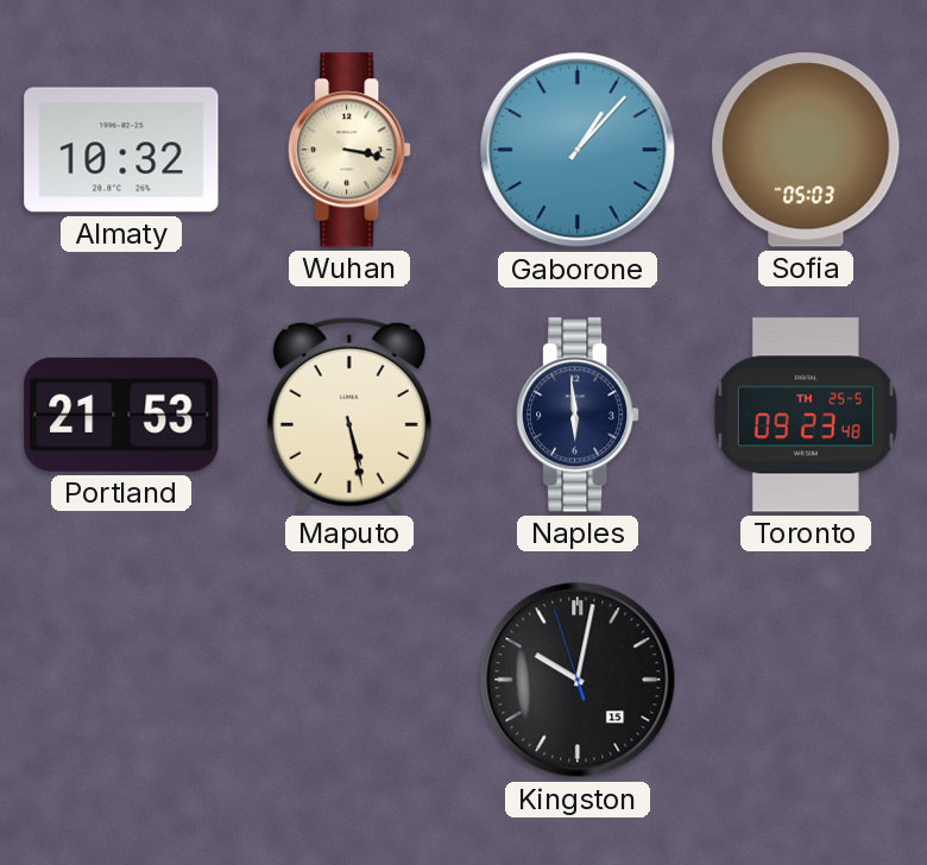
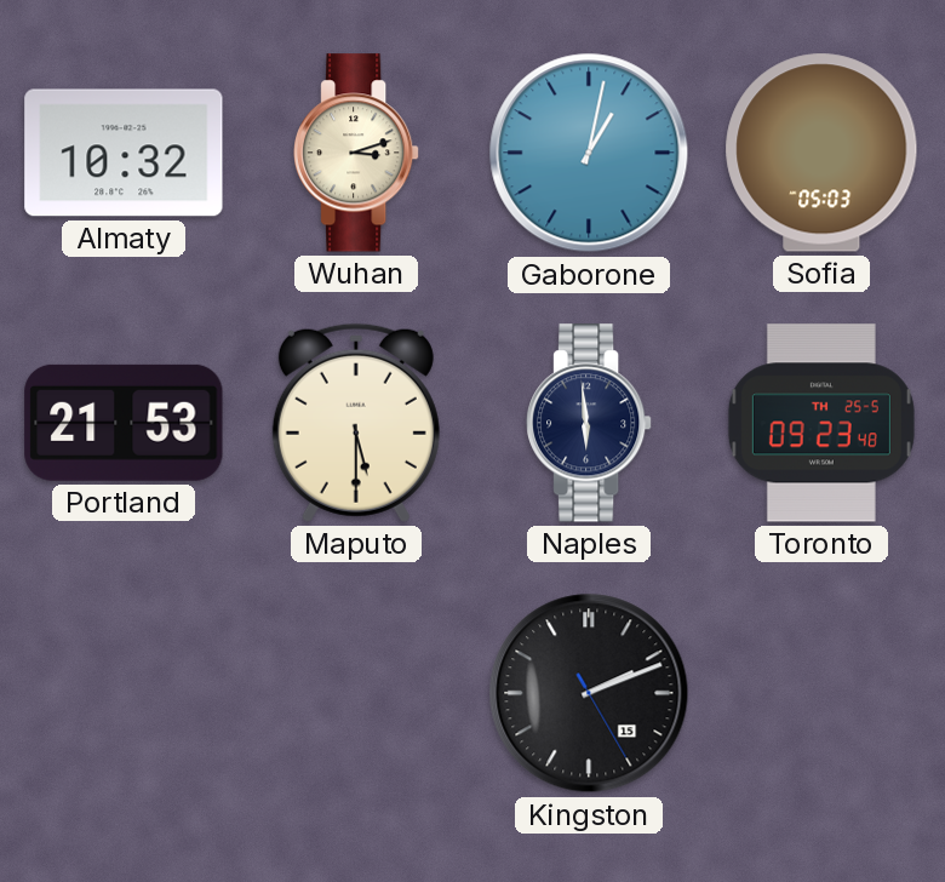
Wuhan: 3:17 -> 3:12
Gaborone: 1:07 -> 1:02
Maputo: 5:28 -> 5:30
Kingston: 10:01 -> 2:11
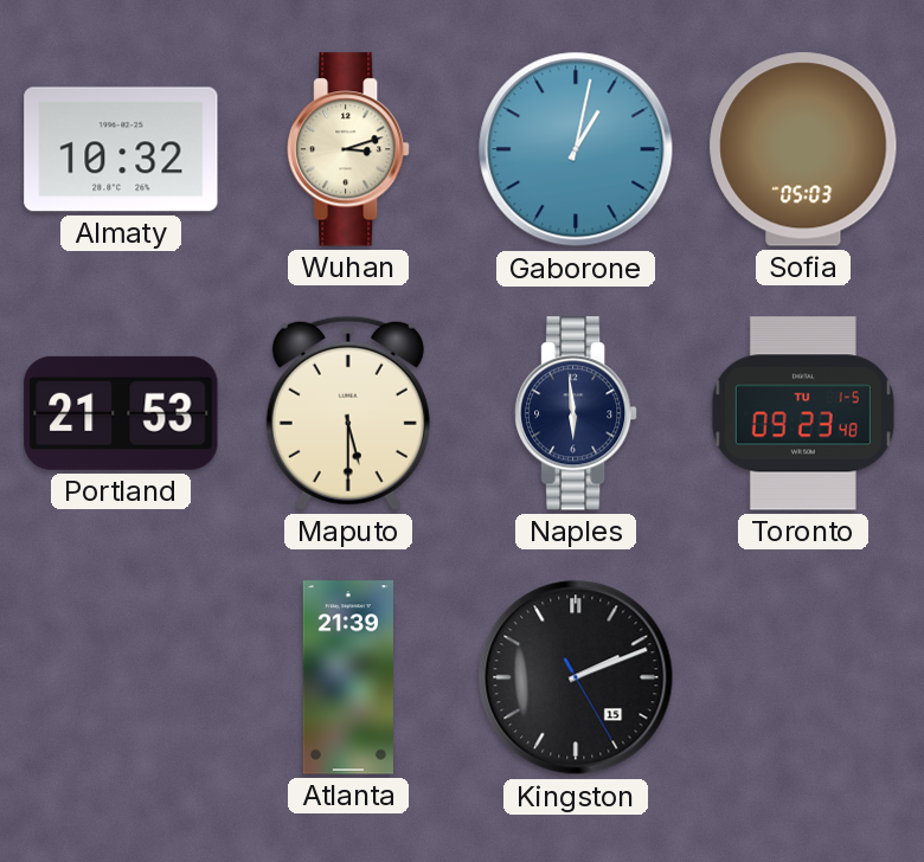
Toronto date: TH 25-5 -> TU 1-5
Atlanta: none -> 21:39
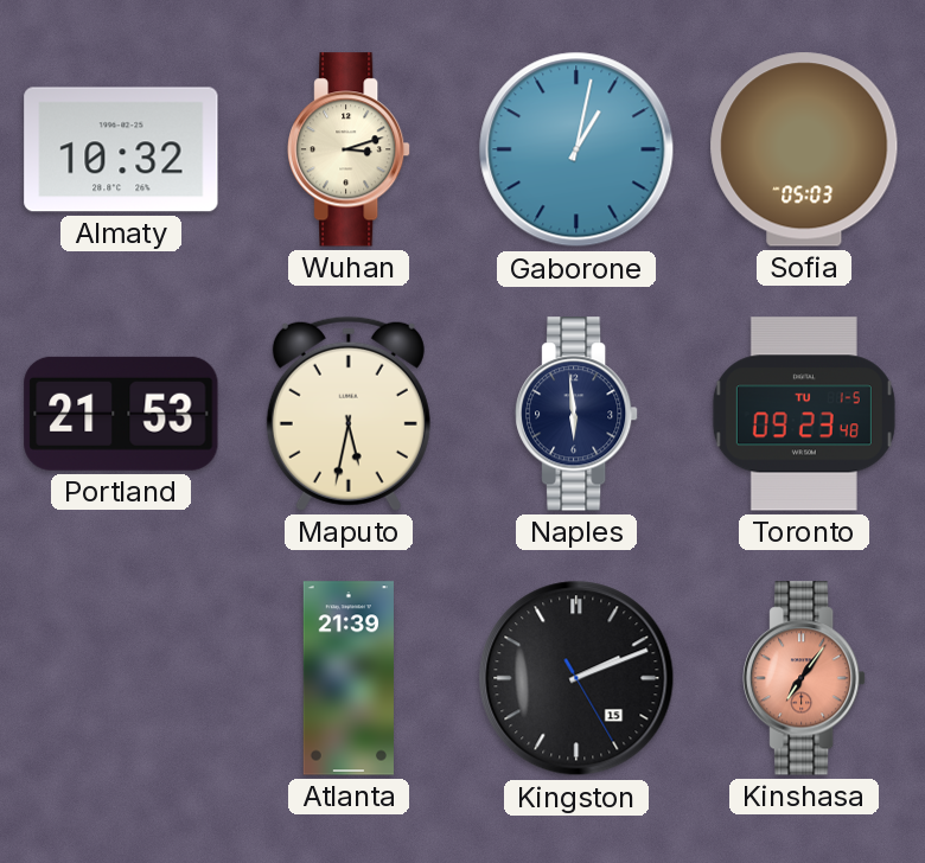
Maputo: 5:30 -> 5:32
Kinshasa: none -> 7:06
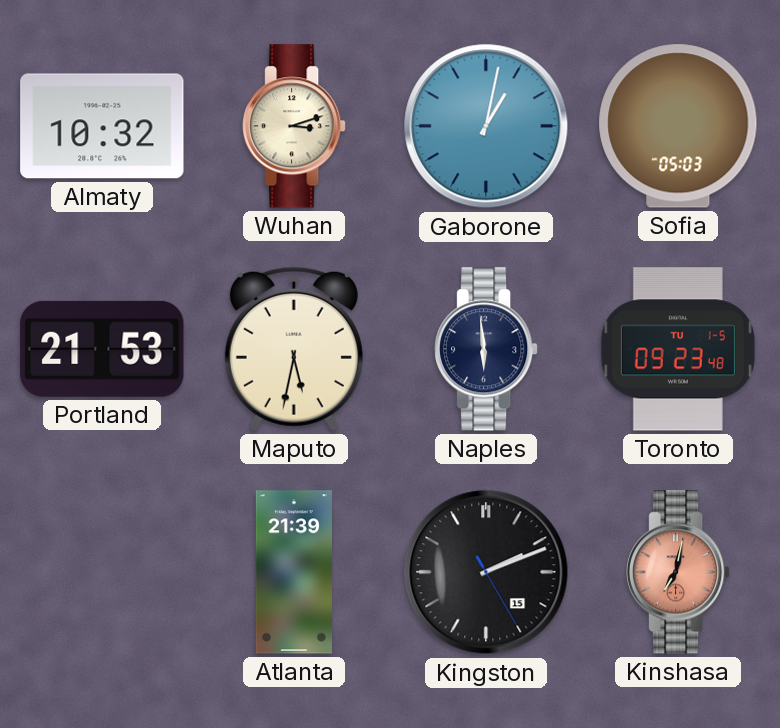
Kinshasa: 7:06 -> 7:02
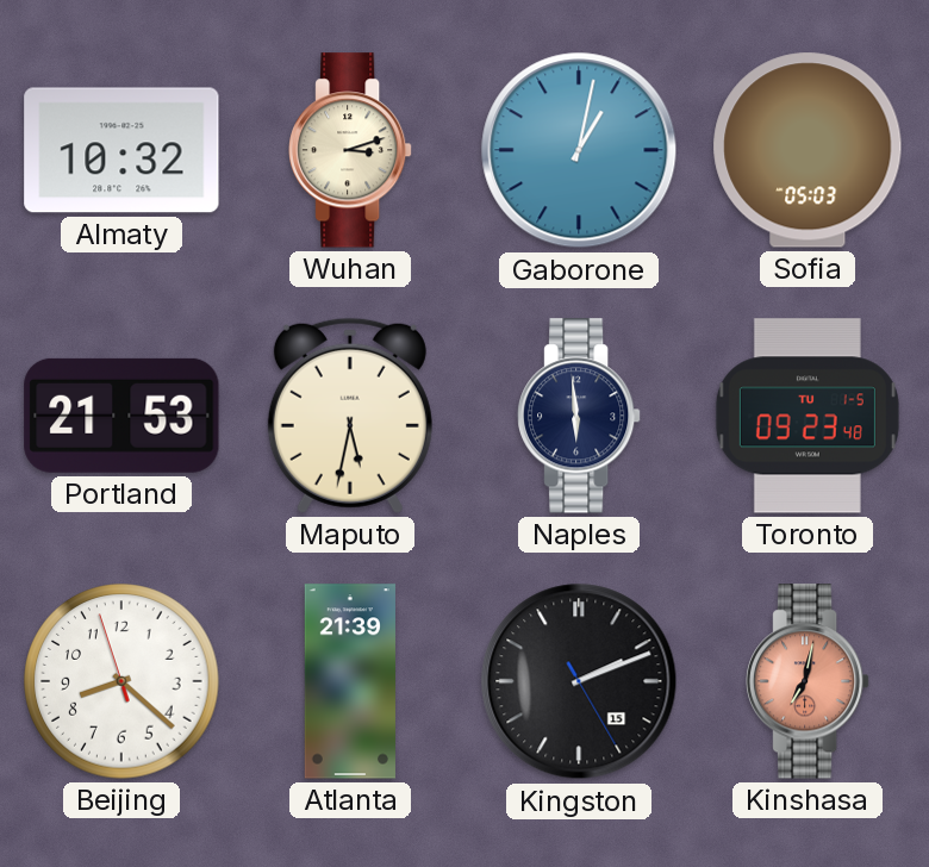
Beijing: none -> 8:21
